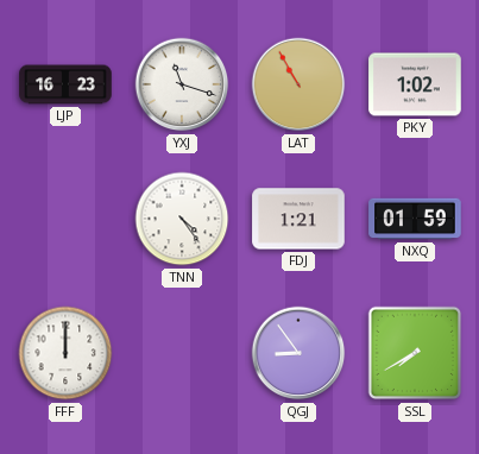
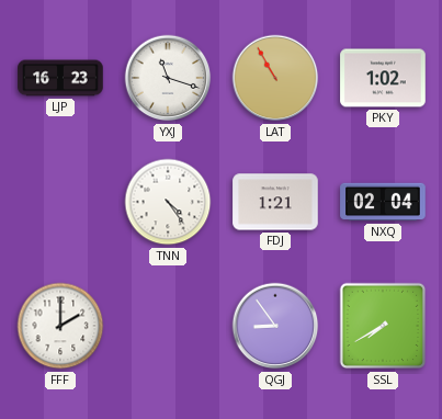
NXQ: 01:59 -> 02:04
FFF: 12:00 -> 2:00
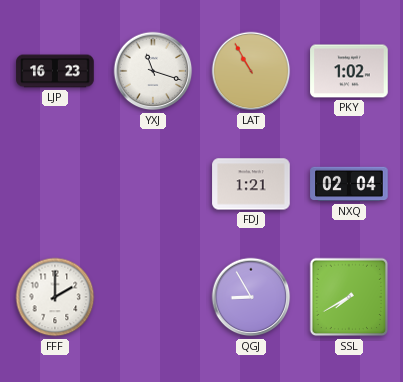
TNN: 4:24 -> none
QGJ: 8:54 -> 8:55
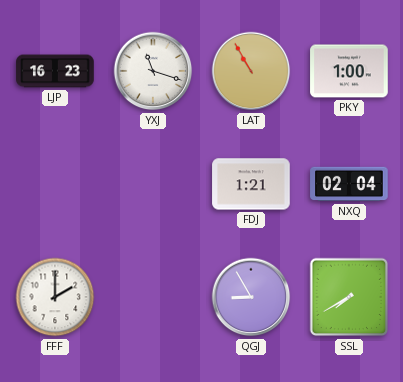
PKY: 1:02 -> 1:00
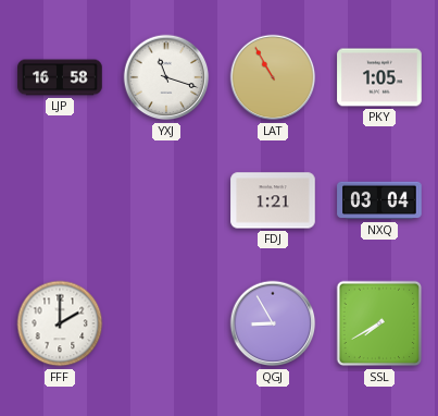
LJP: 16:23 -> 16:58
PKY: 1:00 -> 1:05
NXQ: 02:04 -> 03:04
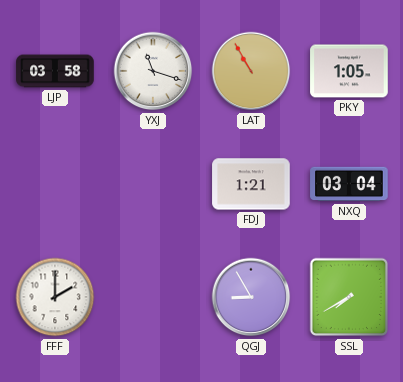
LJP: 16:58 -> 03:58
